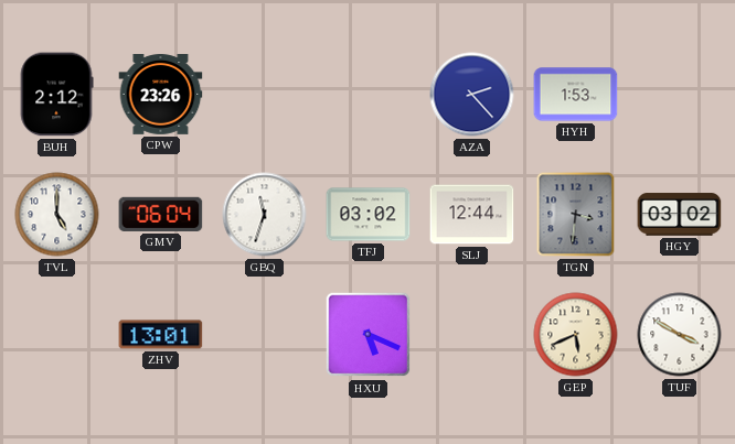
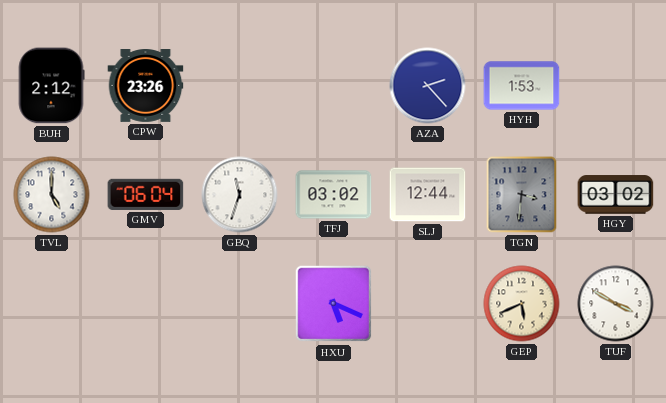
ZHV: 13:01 -> none
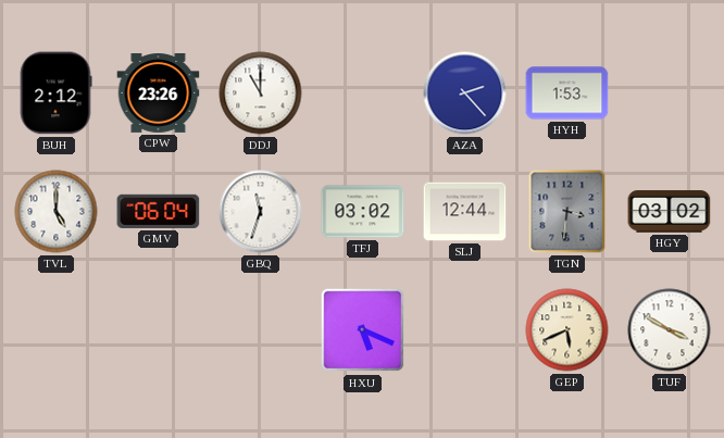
DDJ: none -> 11:00
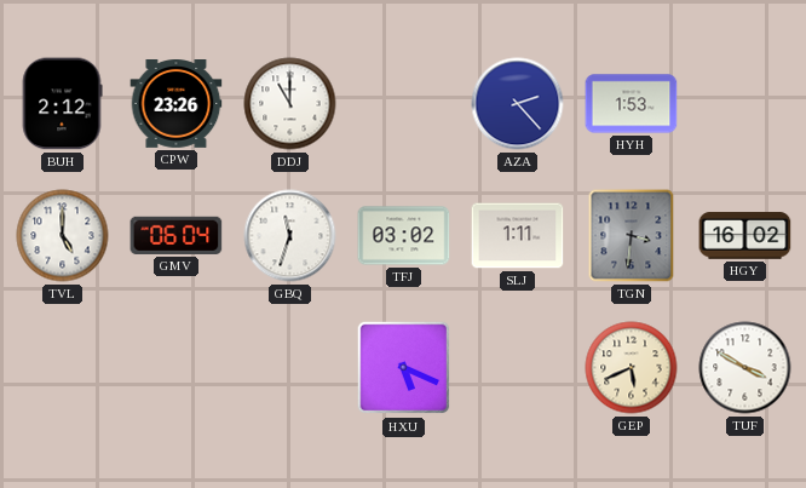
SLJ: 12:44 -> 1:11
HGY: 03:02 -> 16:02
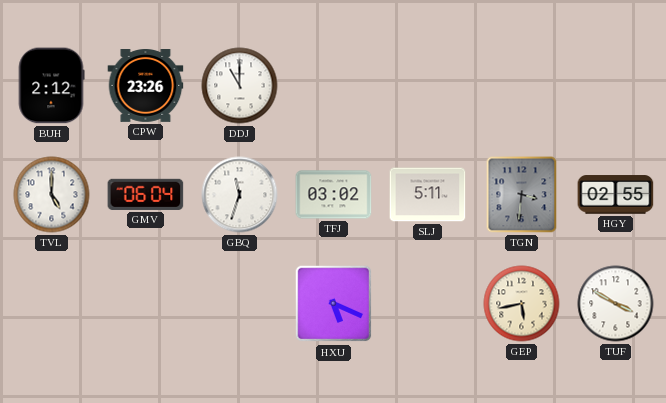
AZA: 2:23 -> none
HYH: 1:53 -> none
SLJ: 1:11 -> 5:11
HGY: 16:02 -> 02:55
GEP: 5:41 -> 5:43
